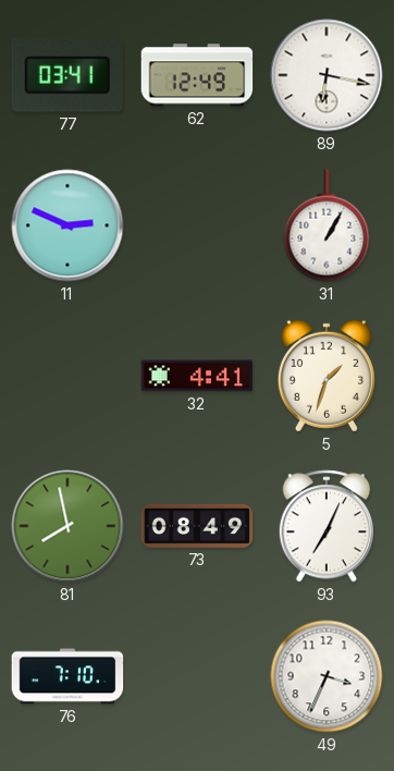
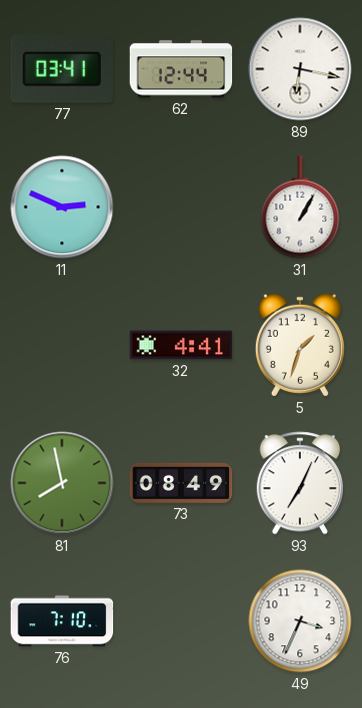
62: 12:49 -> 12:44
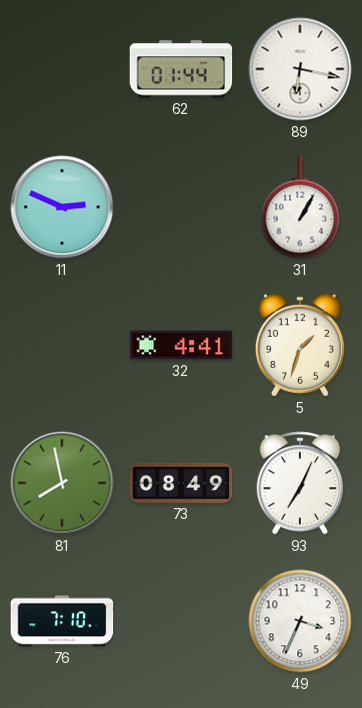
77: 03:41 -> none
62: 12:44 -> 01:44
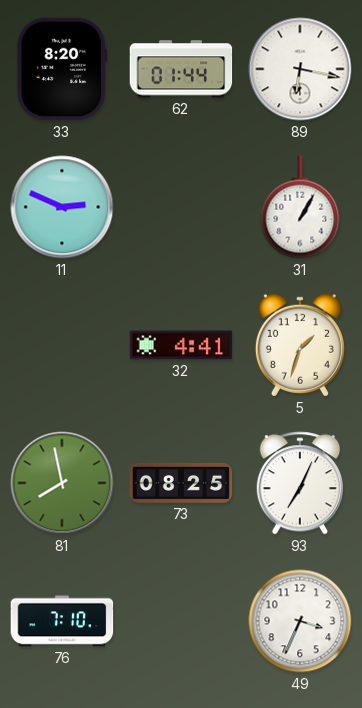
33: none -> 8:20
73: 08:49 -> 08:25
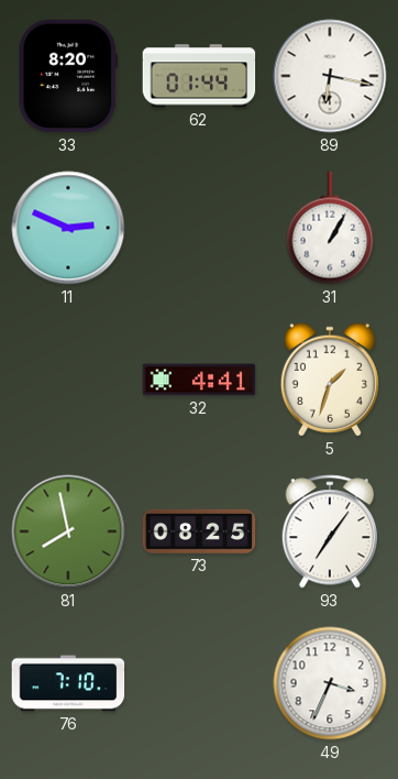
93: 7:04 -> 7:06
